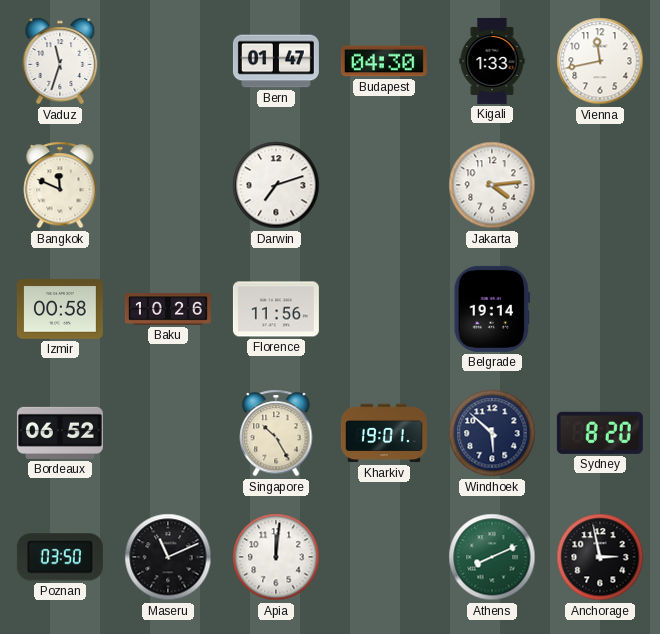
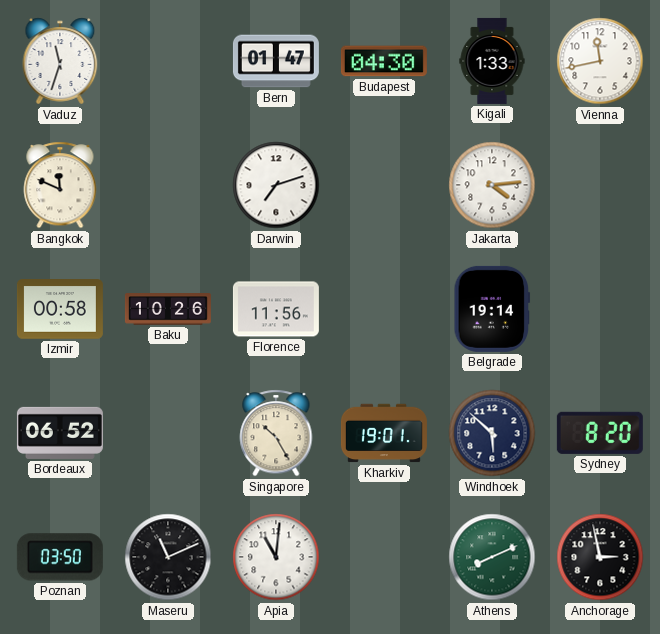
Apia: 12:01 -> 11:01
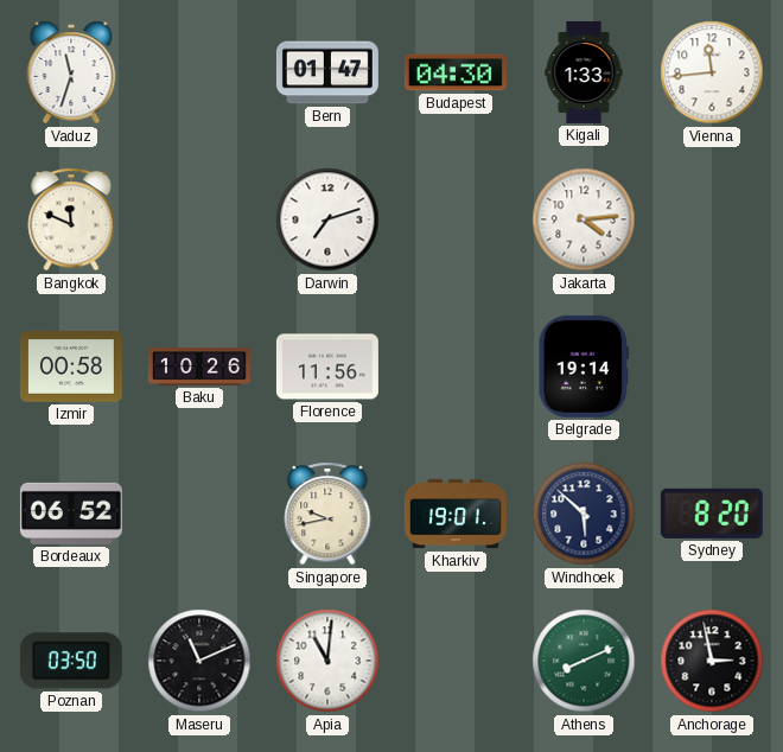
Vienna: 11:43 -> 11:44
Singapore: 10:25 -> 9:43
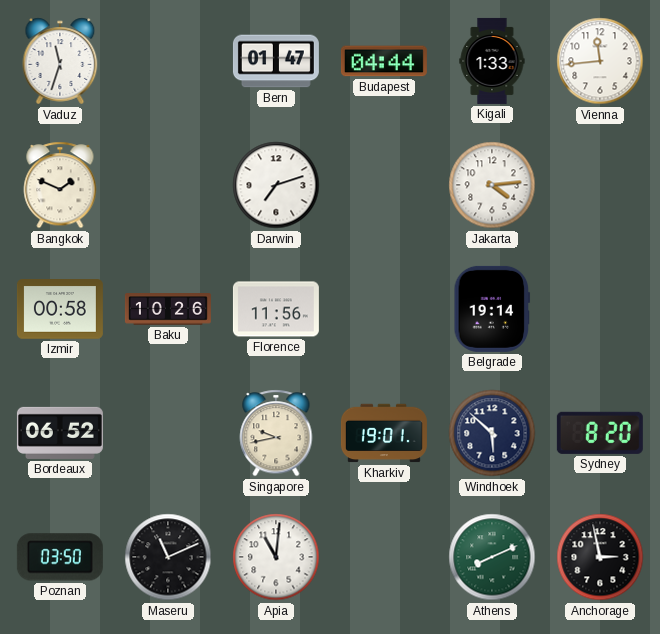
Budapest: 04:30 -> 04:44
Bangkok: 11:49 -> 1:49
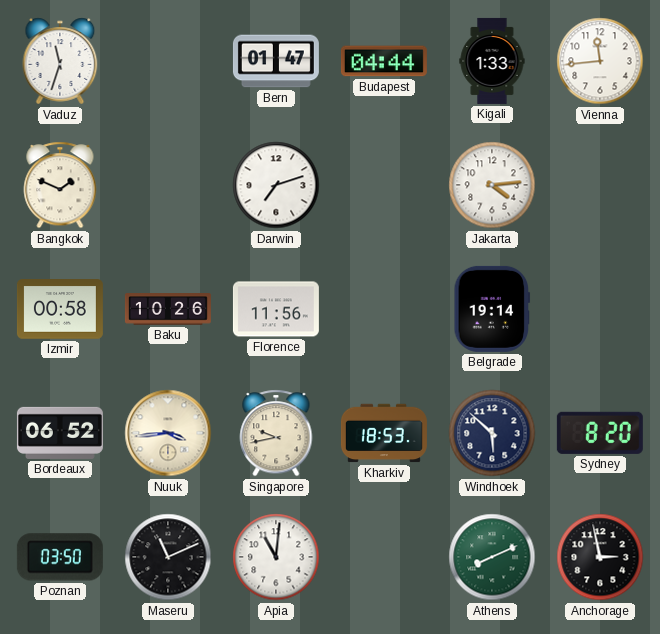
Nuuk: none -> 3:44
Kharkiv: 19:01 -> 18:53
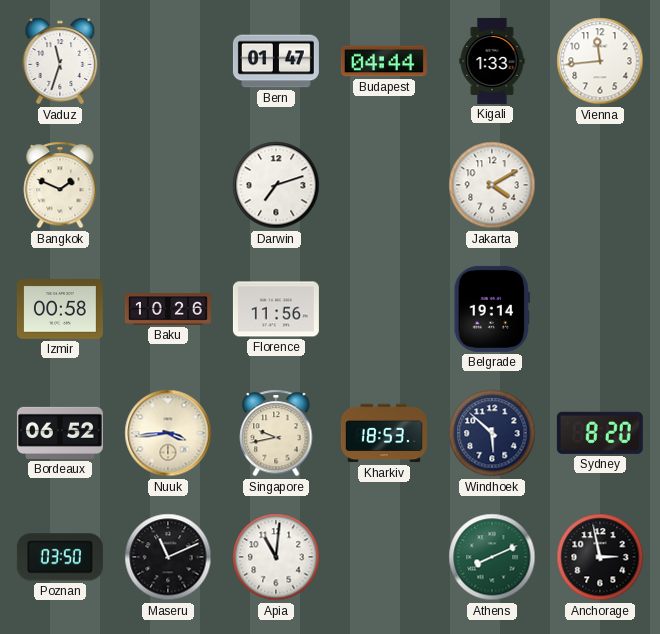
Jakarta: 4:14 -> 4:10
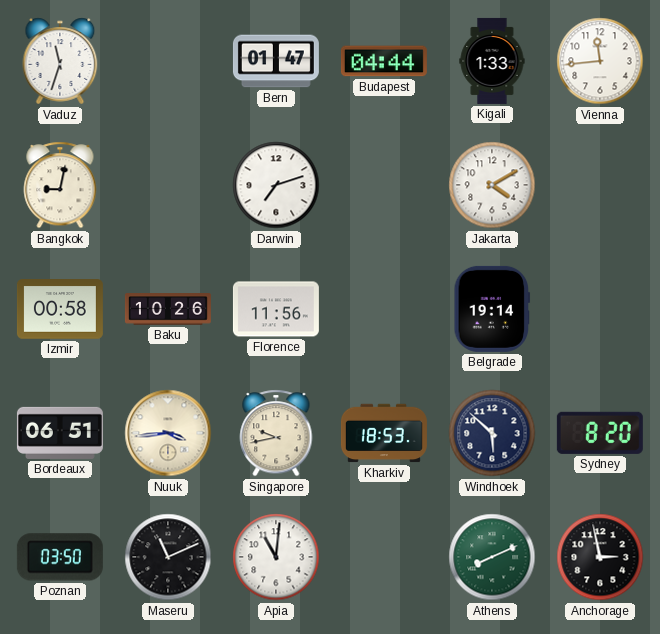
Bangkok: 1:49 -> 9:02
Bordeaux: 06:52 -> 06:51
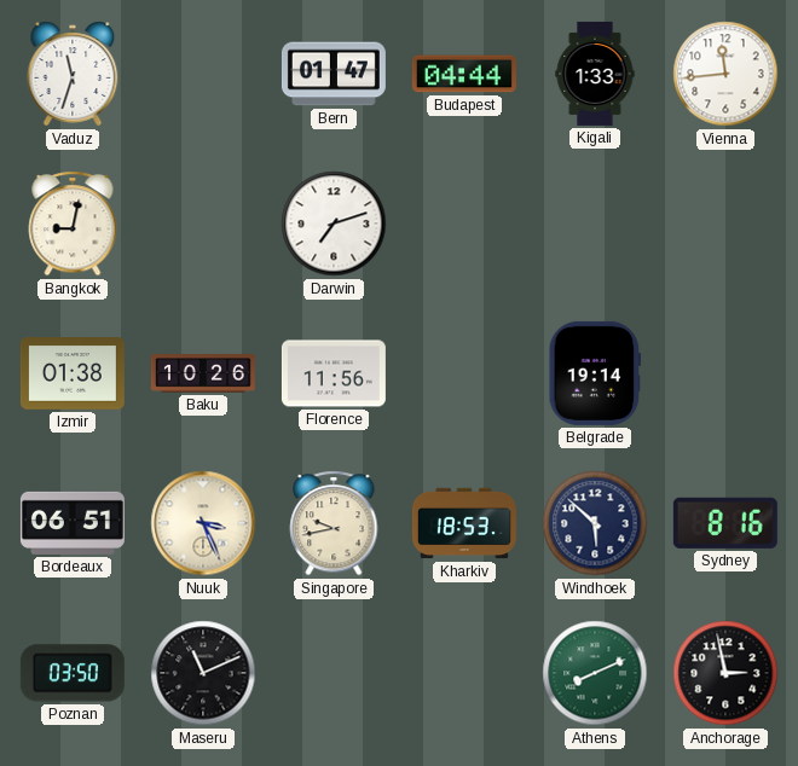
Jakarta: 4:10 -> none
Izmir: 00:58 -> 01:38
Nuuk: 3:44 -> 3:26
Sydney: 8:20 -> 8:16
Apia: 11:01 -> none
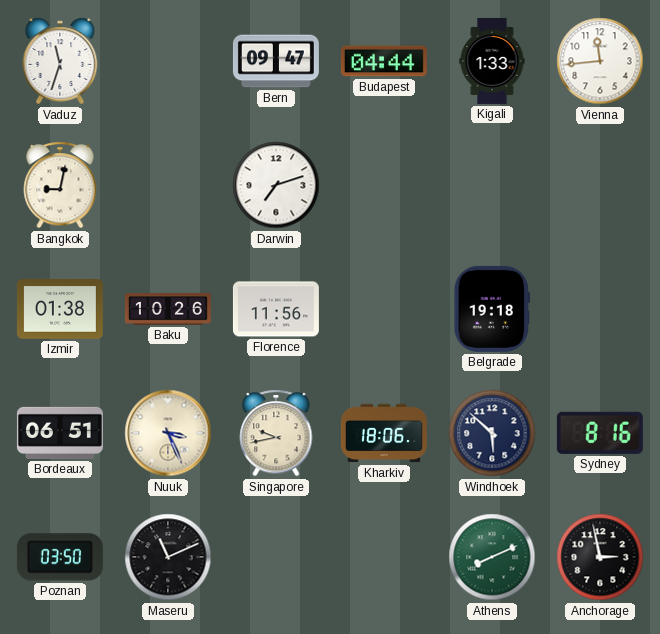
Bern: 01:47 -> 09:47
Belgrade: 19:14 -> 19:18
Kharkiv: 18:53 -> 18:06
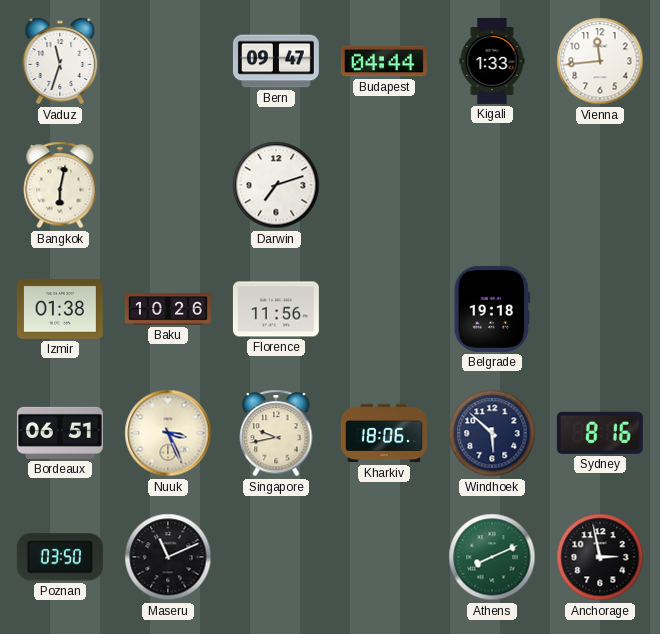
Bangkok: 9:02 -> 6:02
